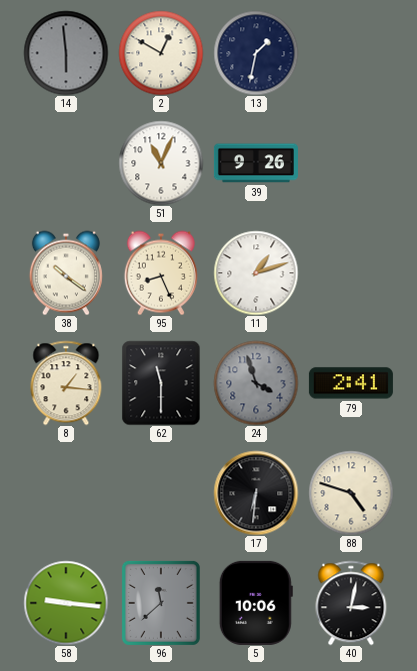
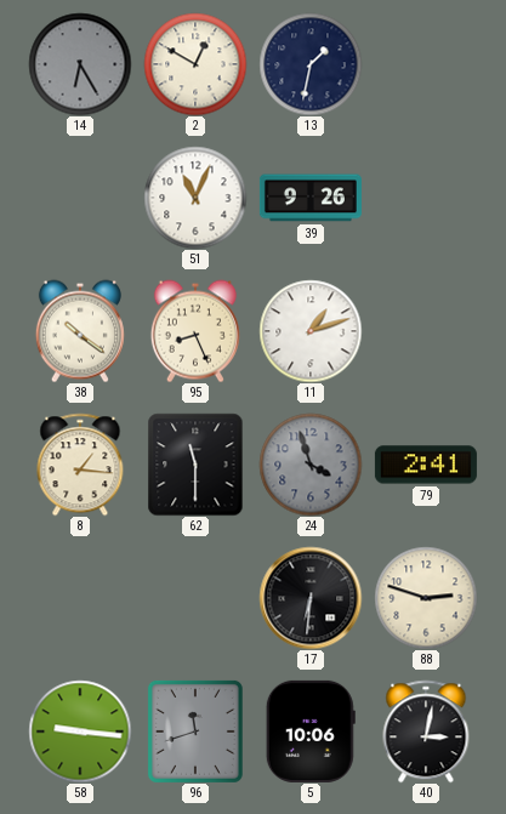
14: 5:59 -> 6:25
88: 4:48 -> 2:48
96: 11:38 -> 11:42
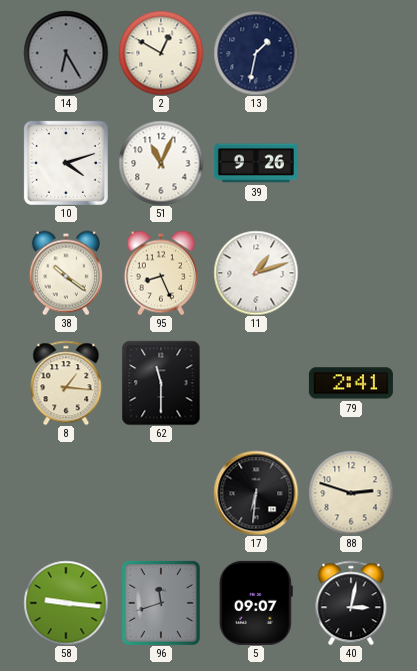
10: none -> 4:12
24: 3:57 -> none
5: 10:06 -> 09:07
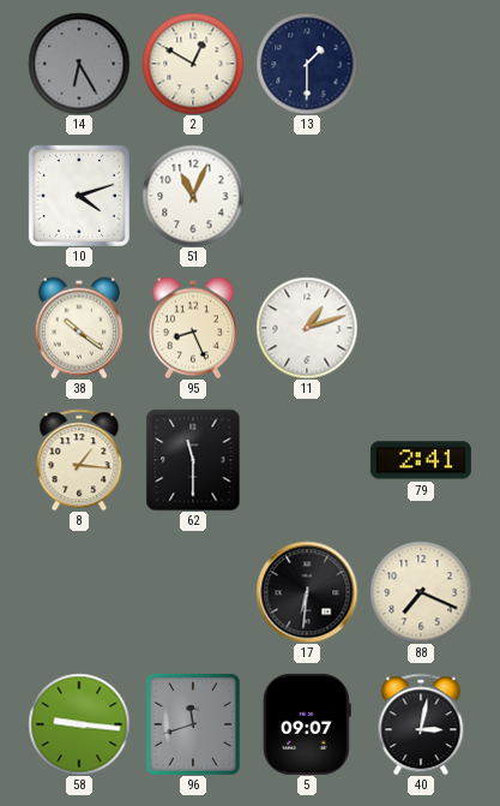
13: 1:32 -> 1:30
39: 9:26 -> none
88: 2:48 -> 7:19
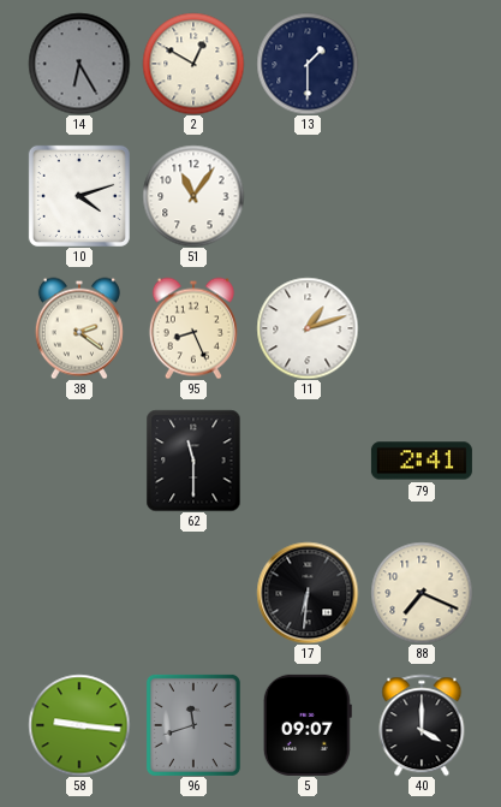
51: 11:04 -> 11:06
38: 10:21 -> 2:21
8: 1:16 -> none
40: 3:02 -> 4:00
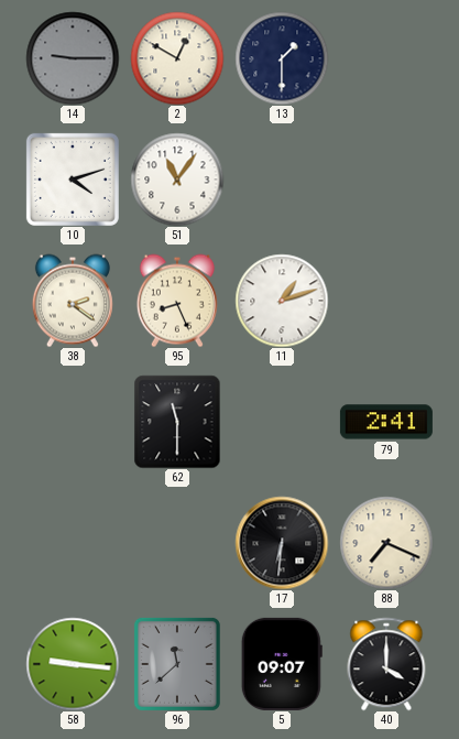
14: 6:25 -> 9:15
96: 11:42 -> 11:38
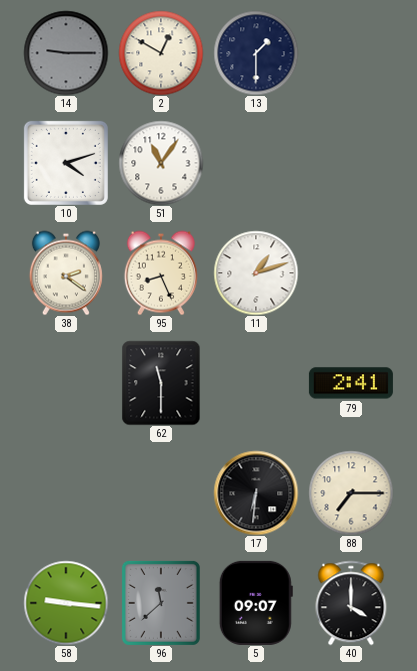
88: 7:19 -> 7:15
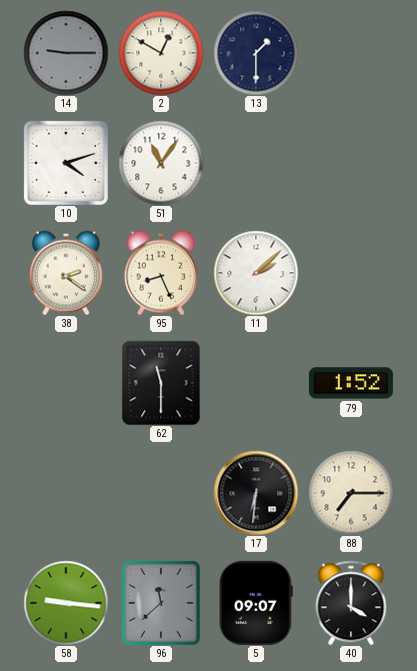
11: 1:12 -> 2:08
79: 2:41 -> 1:52
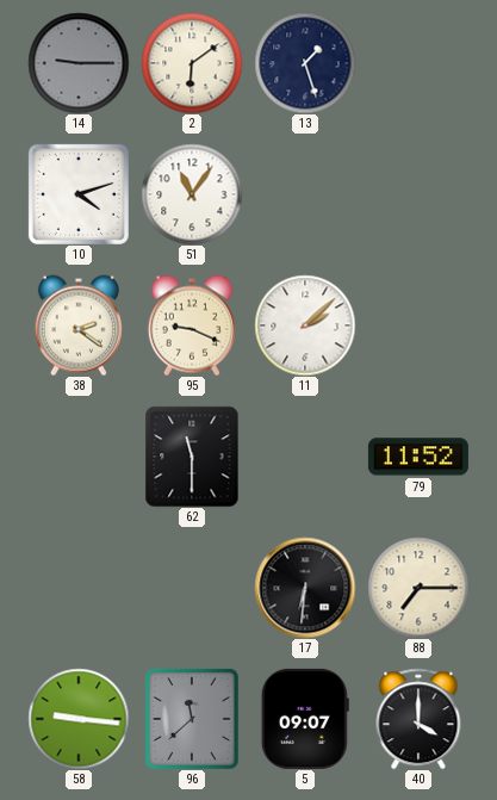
2: 12:50 -> 6:09
13: 1:30 -> 1:27
95: 8:26 -> 9:19
79: 1:52 -> 11:52
